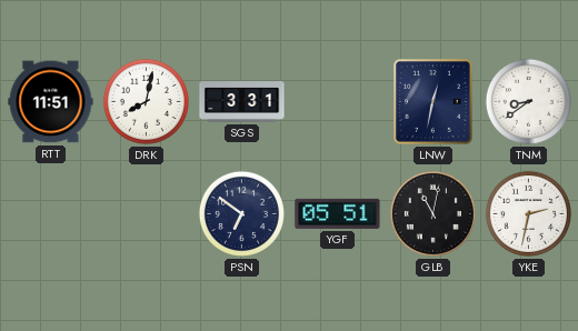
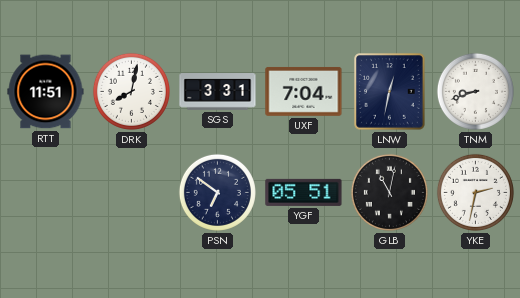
UXF: none -> 7:04
TNM: 8:39 -> 8:42
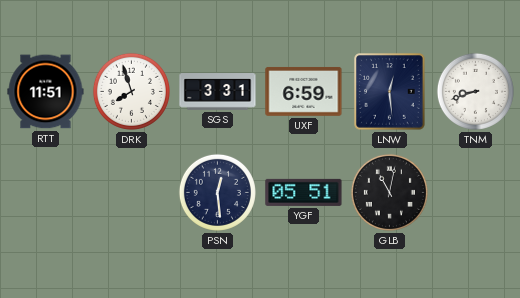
DRK: 8:02 -> 7:57
UXF: 7:04 -> 6:59
LNW: 12:32 -> 12:29
PSN: 6:51 -> 12:29
YKE: 2:32 -> none
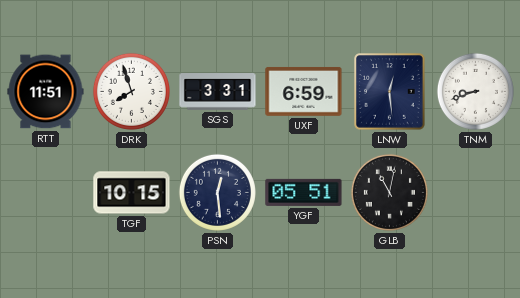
TGF: none -> 10:15
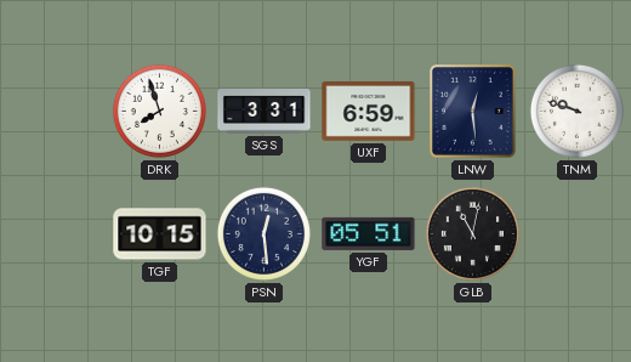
RTT: 11:51 -> none
TNM: 8:42 -> 9:48
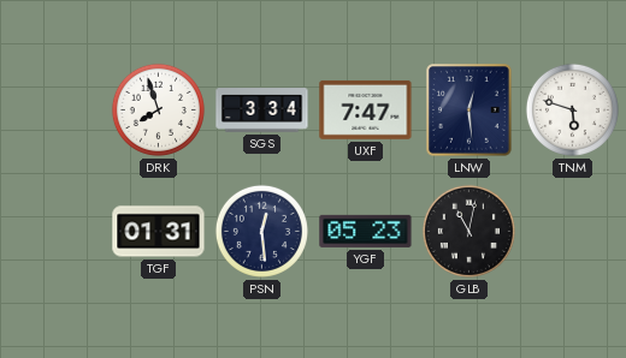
SGS: 3:31 -> 3:34
UXF: 6:59 -> 7:47
TNM: 9:48 -> 5:48
TGF: 10:15 -> 01:31
YGF: 05:51 -> 05:23
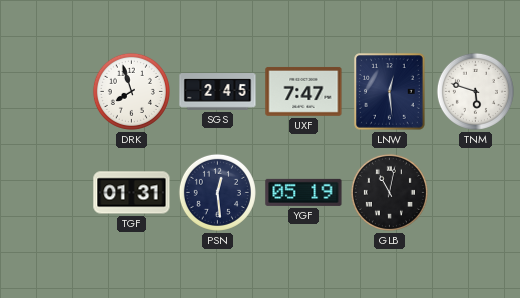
SGS: 3:34 -> 2:45
YGF: 05:23 -> 05:19
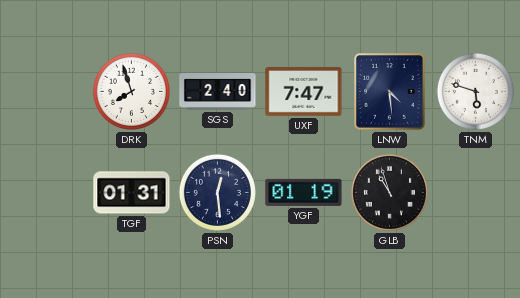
SGS: 2:45 -> 2:40
LNW: 12:29 -> 4:29
YGF: 05:19 -> 01:19
GLB: 11:02 -> 10:57
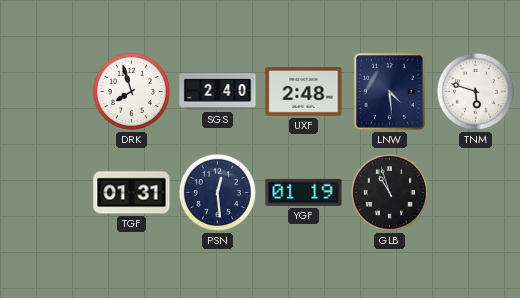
UXF: 7:47 -> 2:48
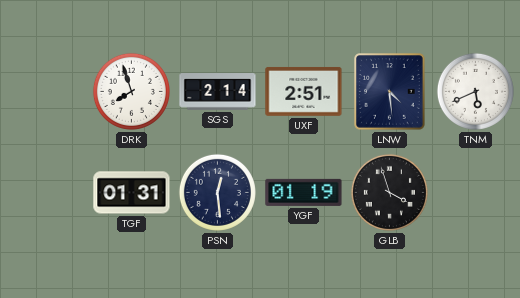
SGS: 2:40 -> 2:14
UXF: 2:48 -> 2:51
TNM: 5:48 -> 5:41
GLB: 10:57 -> 3:57
